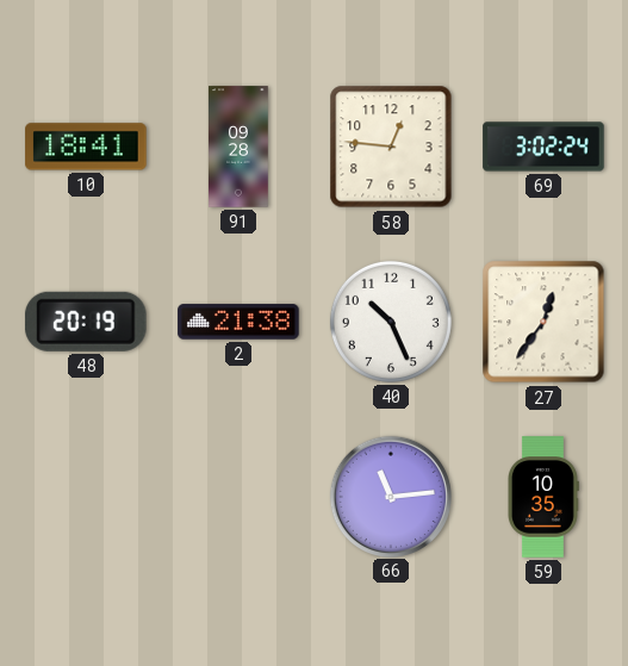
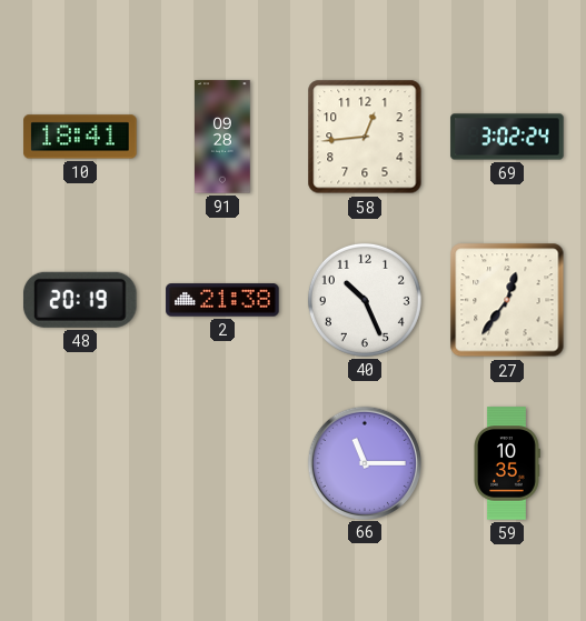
58: 12:46 -> 12:44
66: 11:14 -> 11:15
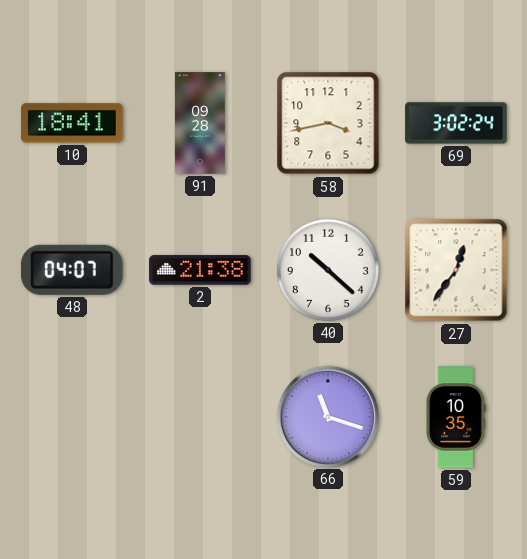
58: 12:44 -> 3:43
48: 20:19 -> 04:07
40: 10:26 -> 10:22
66: 11:15 -> 11:18
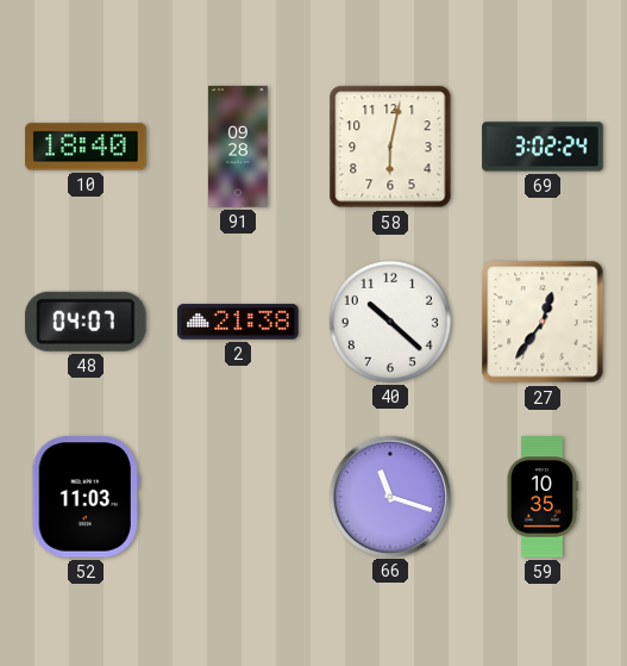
10: 18:41 -> 18:40
58: 3:43 -> 6:02
52: none -> 11:03
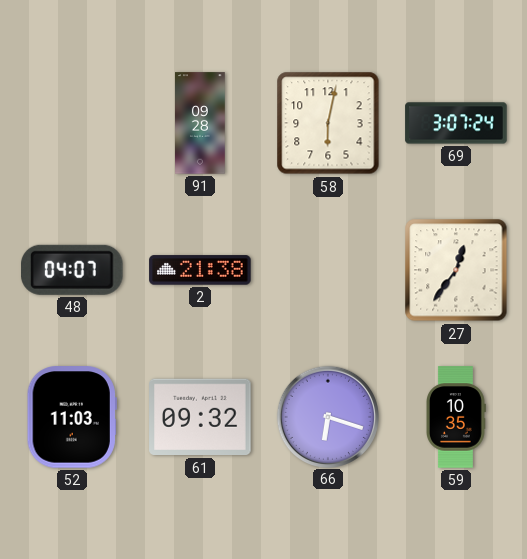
10: 18:40 -> none
69: 3:02 -> 3:07
40: 10:22 -> none
61: none -> 09:32
66: 11:18 -> 6:18
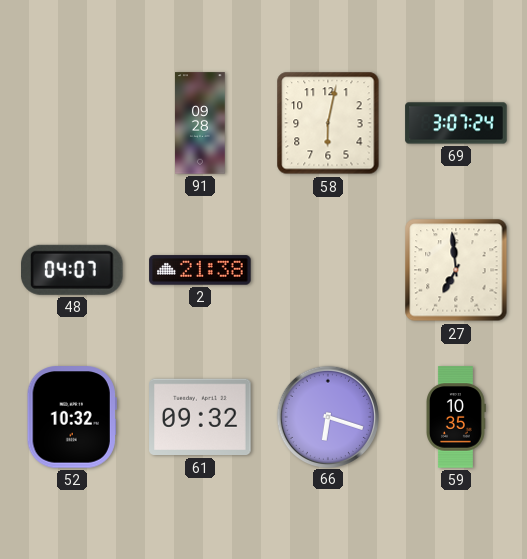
27: 12:36 -> 6:59
52: 11:03 -> 10:32
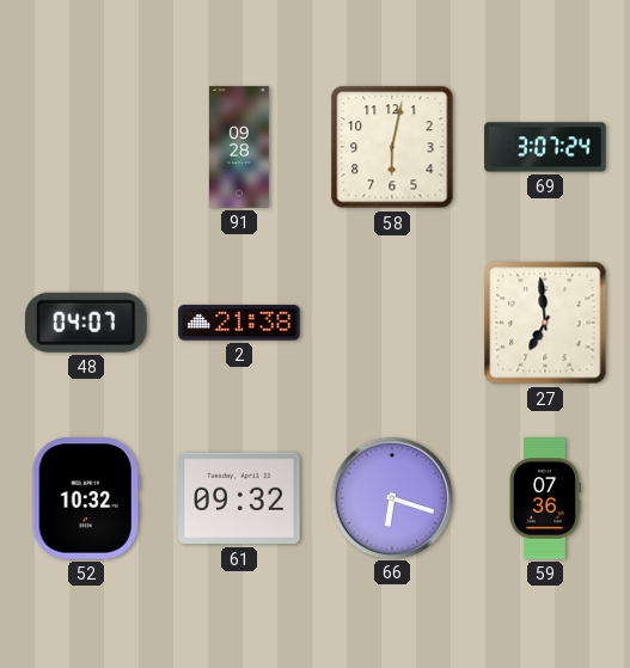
59: 10:35 -> 07:36
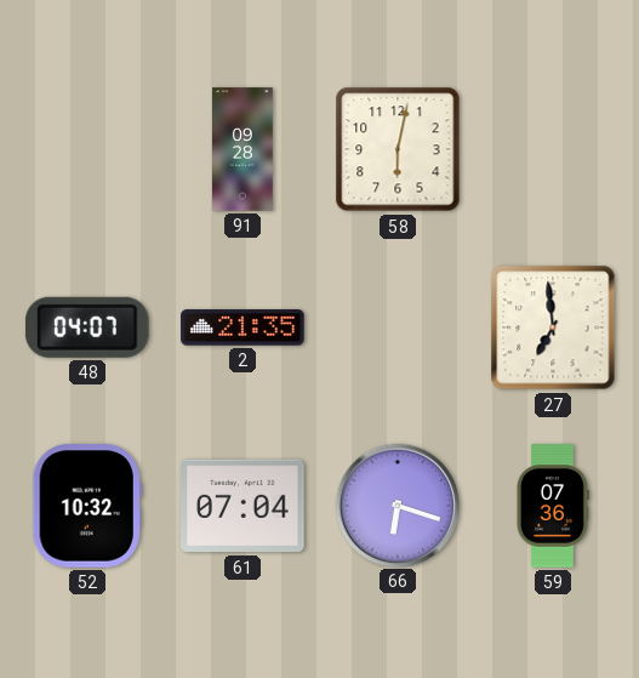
69: 3:07 -> none
2: 21:38 -> 21:35
61: 09:32 -> 07:04
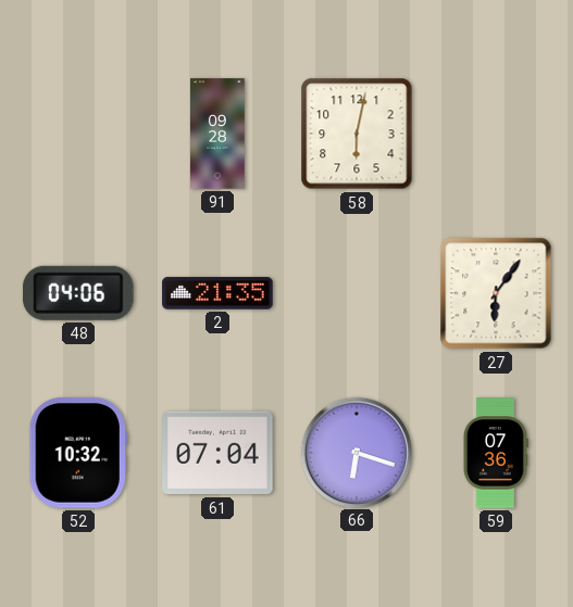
48: 04:07 -> 04:06
27: 6:59 -> 6:06
